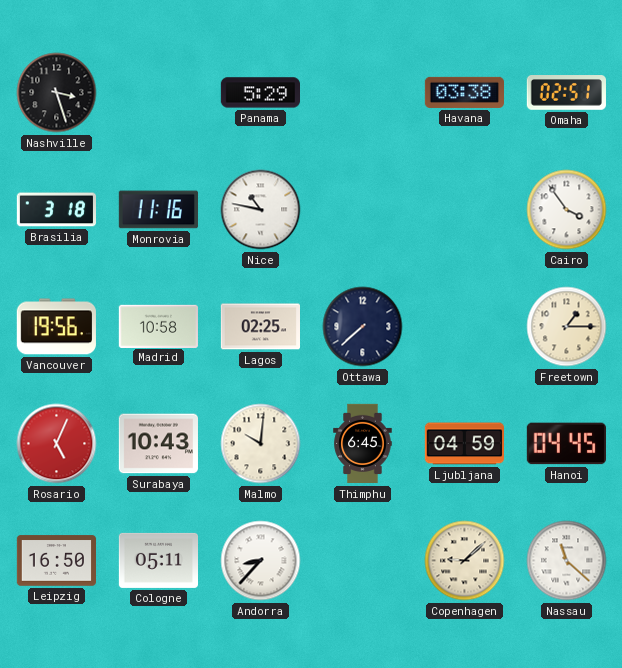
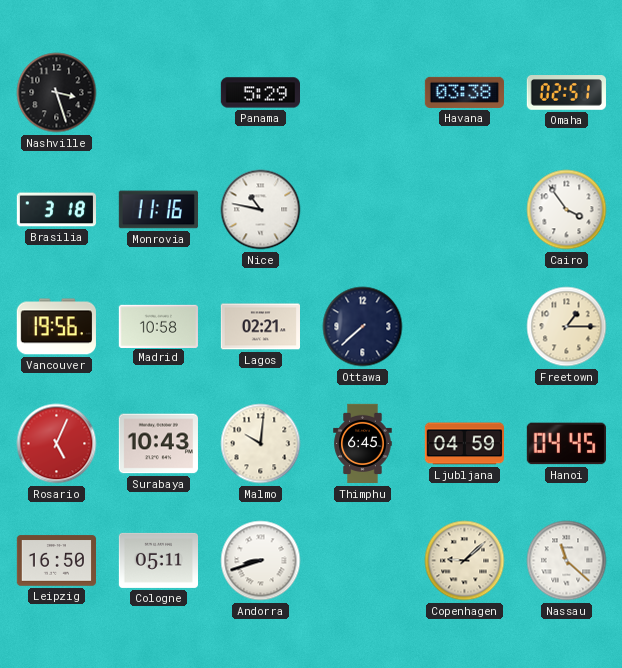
Lagos: 02:25 -> 02:21
Andorra: 8:37 -> 8:42
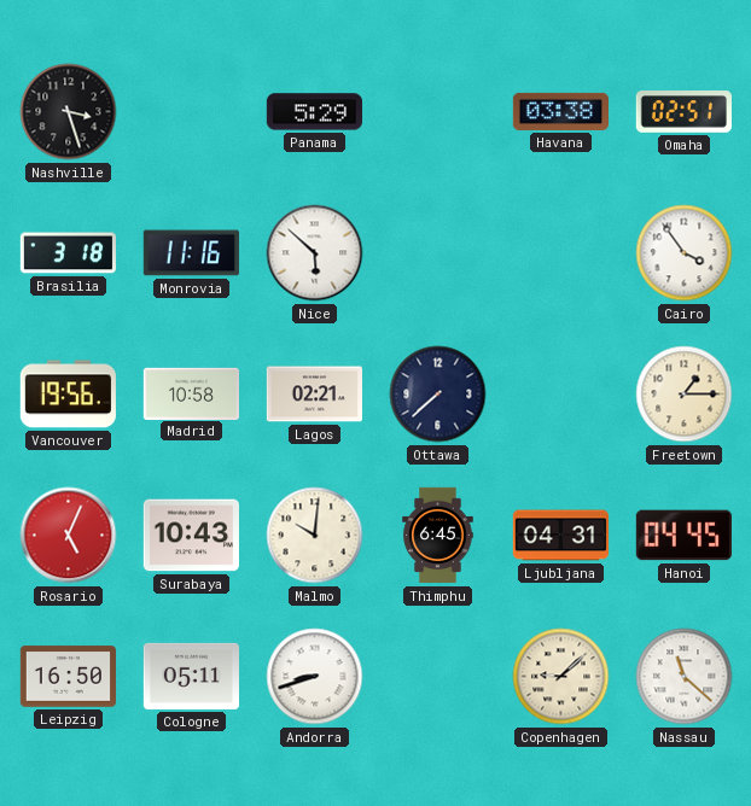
Nice: 10:47 -> 5:52
Ljubljana: 04:59 -> 04:31
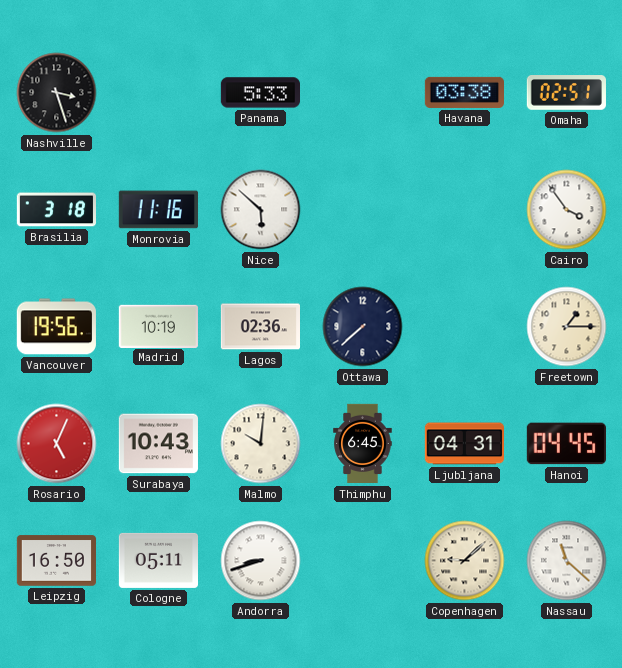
Panama: 5:29 -> 5:33
Madrid: 10:58 -> 10:19
Lagos: 02:21 -> 02:36
